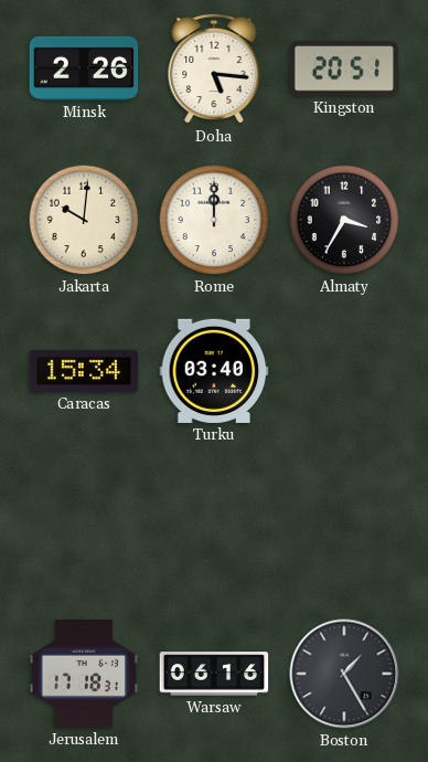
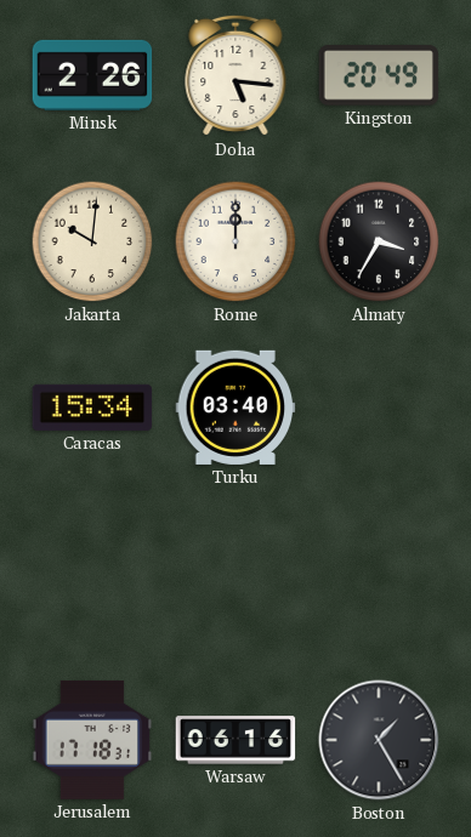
Kingston: 20:51 -> 20:49
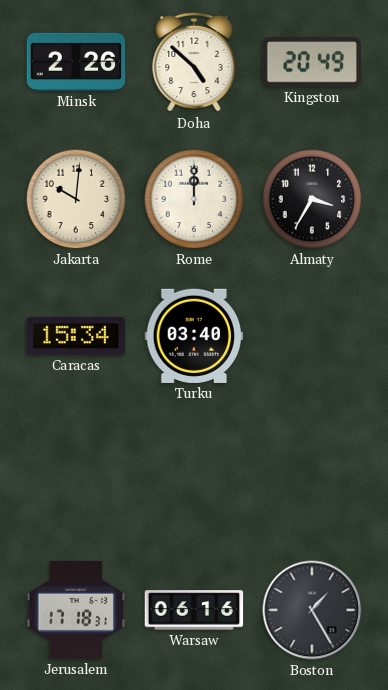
Doha: 5:16 -> 4:52
